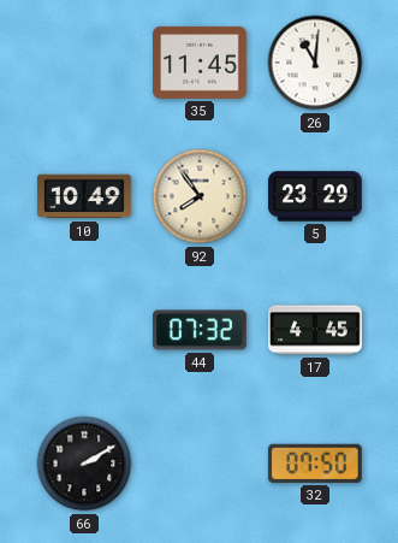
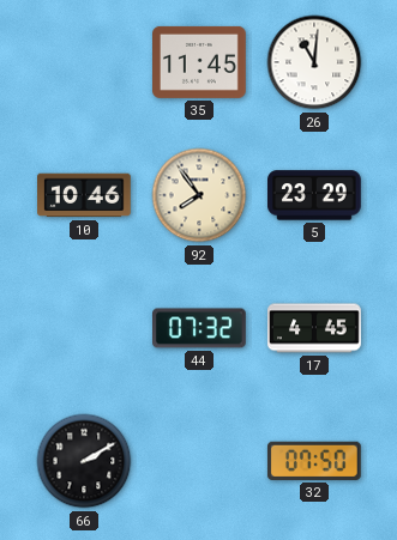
10: 10:49 -> 10:46
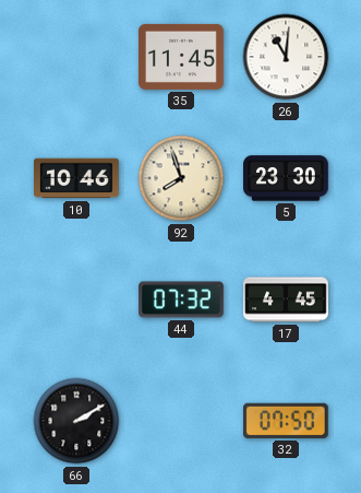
92: 7:54 -> 7:57
5: 23:29 -> 23:30
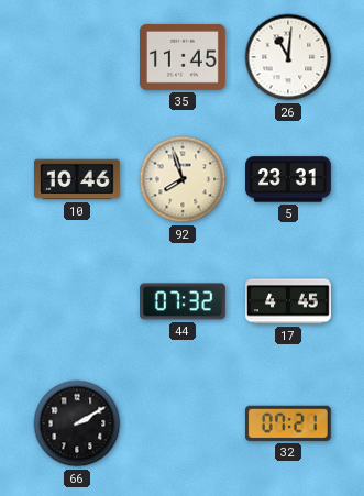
5: 23:30 -> 23:31
32: 07:50 -> 07:21
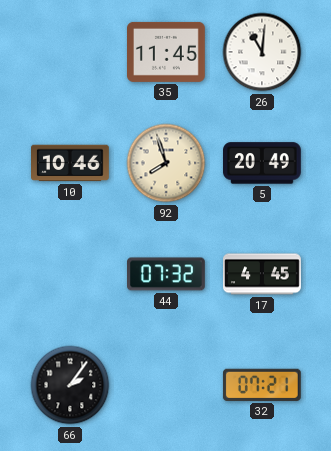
5: 23:31 -> 20:49
66: 2:10 -> 2:06
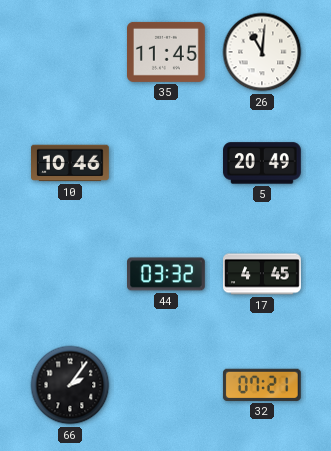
92: 7:57 -> none
44: 07:32 -> 03:32
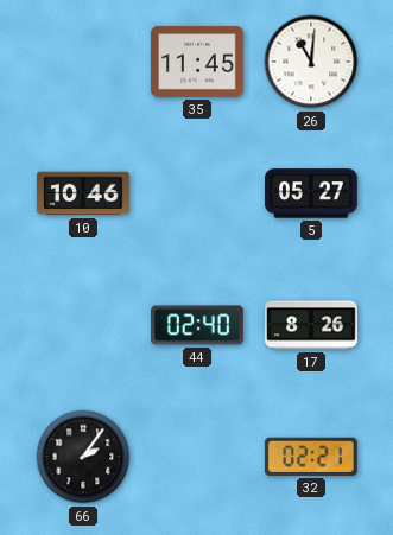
5: 20:49 -> 05:27
44: 03:32 -> 02:40
17: 4:45 -> 8:26
32: 07:21 -> 02:21
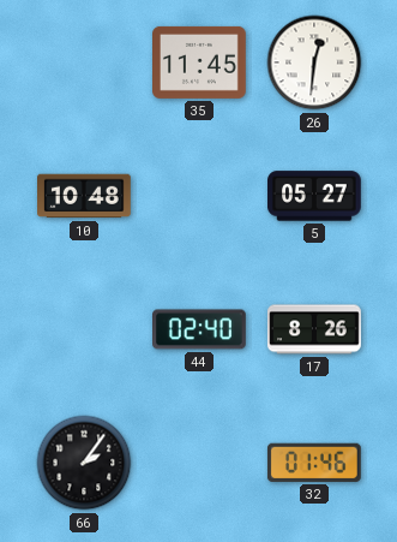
26: 11:01 -> 12:31
10: 10:46 -> 10:48
32: 02:21 -> 01:46
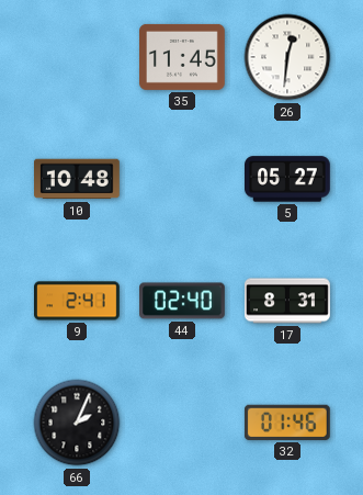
9: none -> 2:41
17: 8:26 -> 8:31
66: 2:06 -> 2:04
